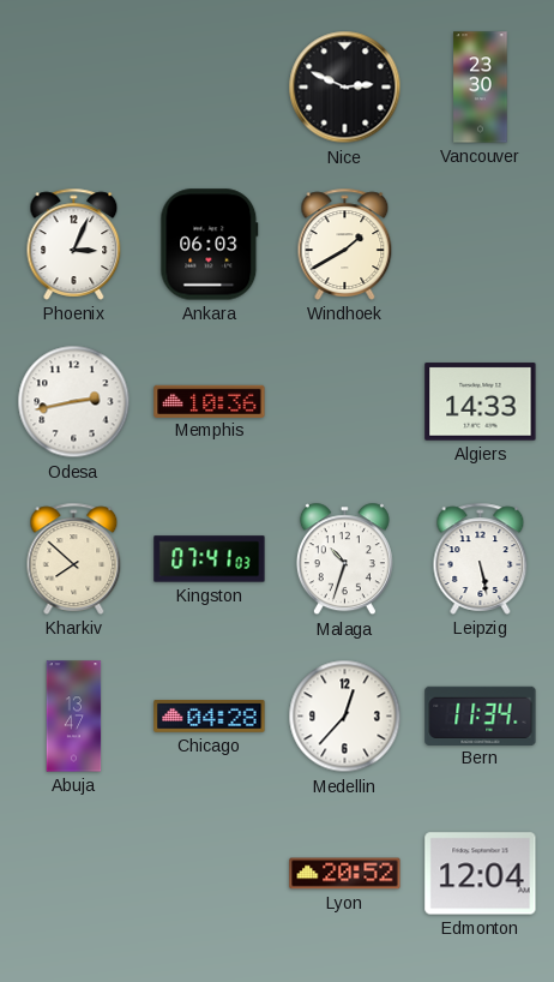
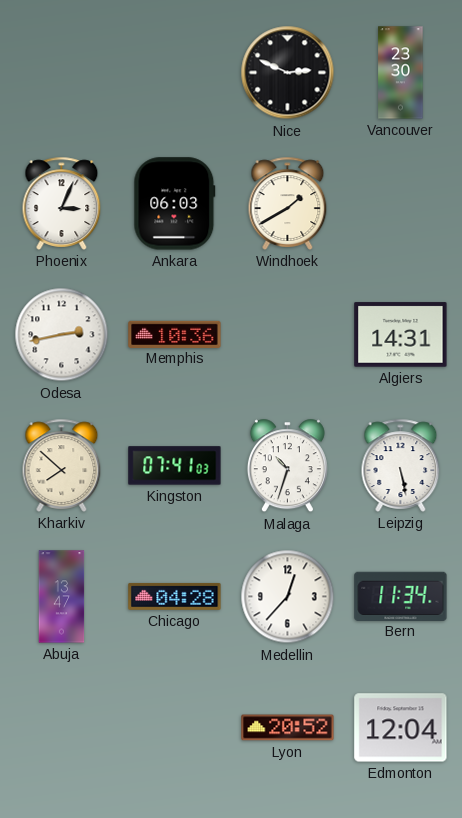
Algiers: 14:33 -> 14:31
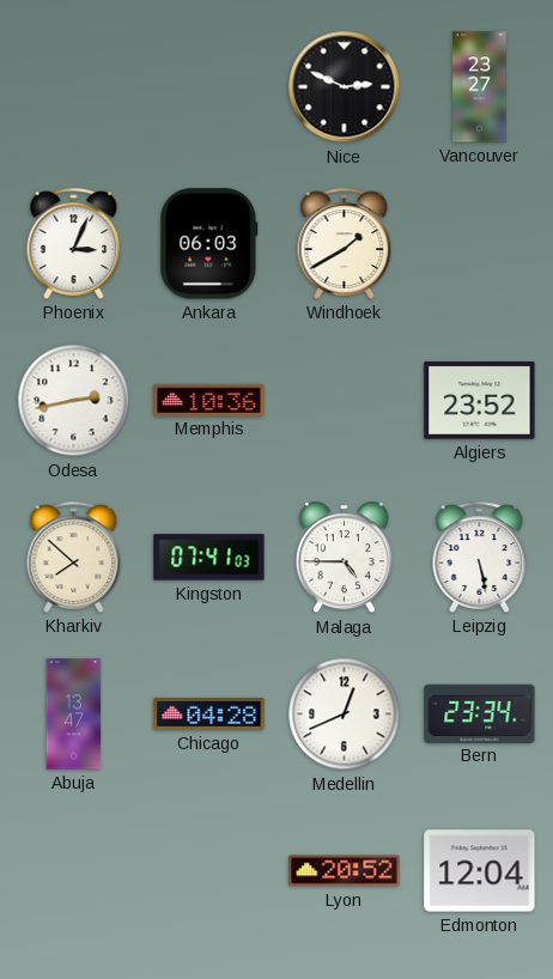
Vancouver: 23:30 -> 23:27
Algiers: 14:31 -> 23:52
Malaga: 10:33 -> 4:45
Medellin: 12:37 -> 12:41
Bern: 11:34 -> 23:34
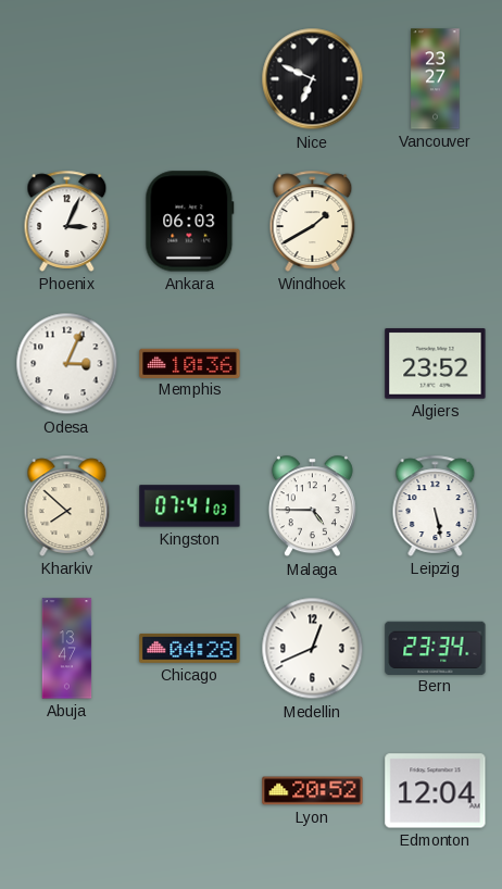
Nice: 2:49 -> 6:49
Odesa: 2:43 -> 3:04
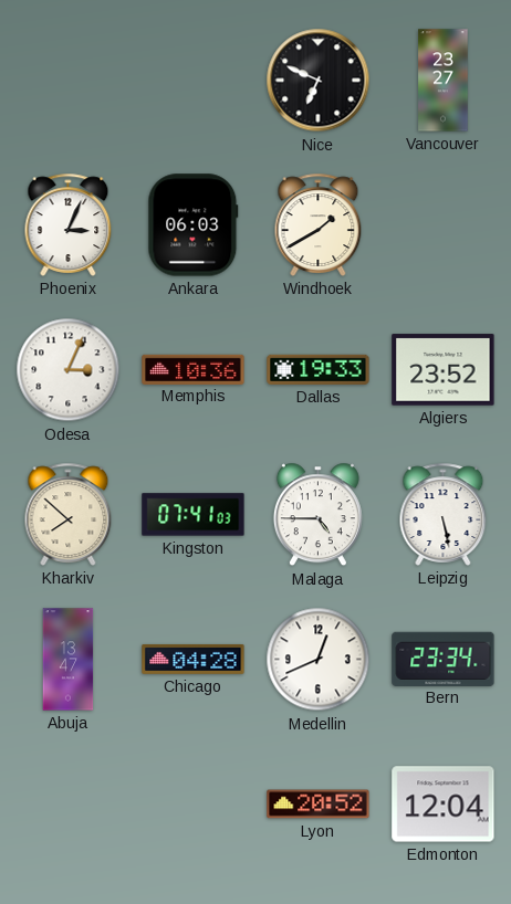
Dallas: none -> 19:33
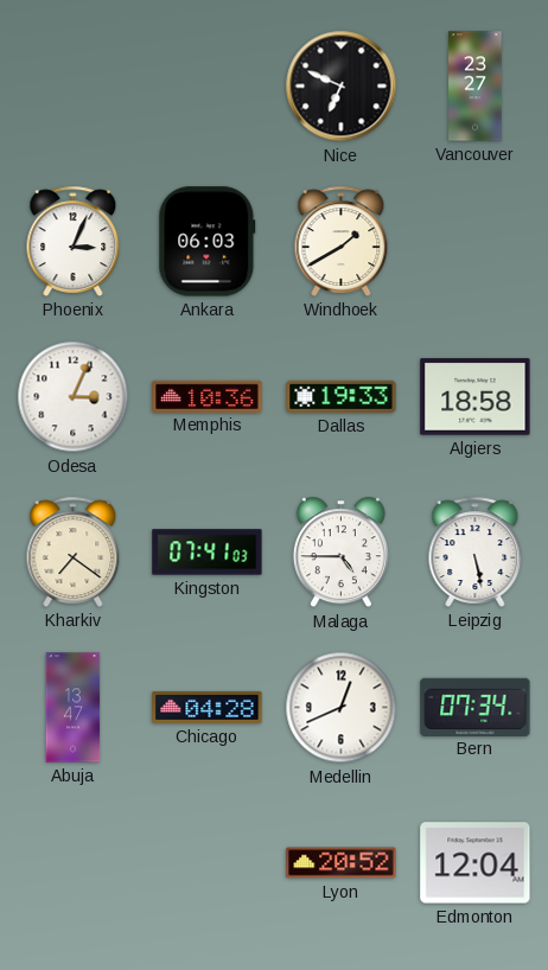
Algiers: 23:52 -> 18:58
Kharkiv: 7:52 -> 7:21
Bern: 23:34 -> 07:34
